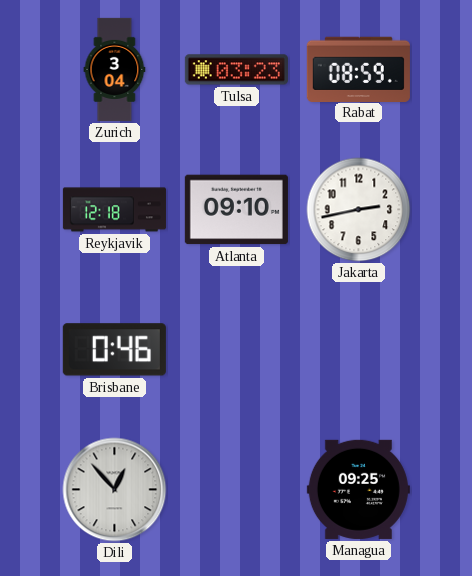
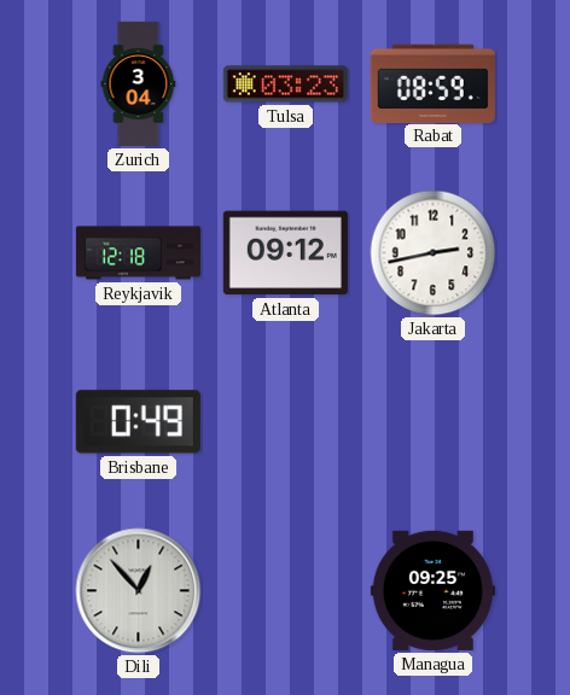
Atlanta: 09:10 -> 09:12
Brisbane: 0:46 -> 0:49
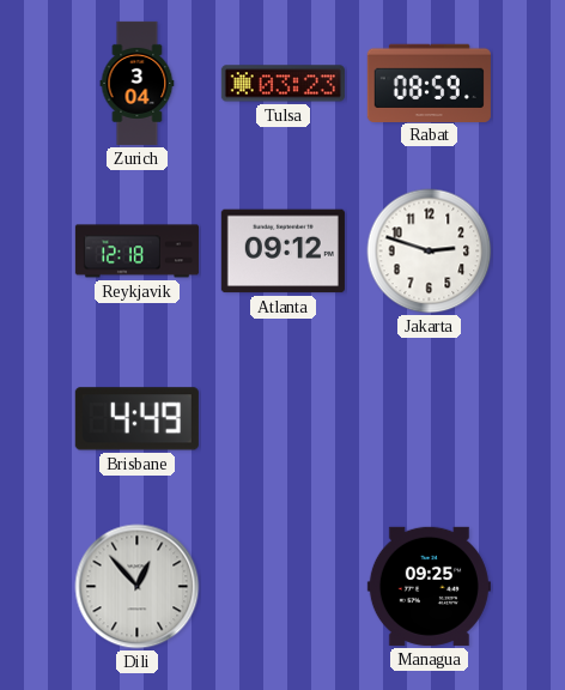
Jakarta: 2:43 -> 2:48
Brisbane: 0:49 -> 4:49
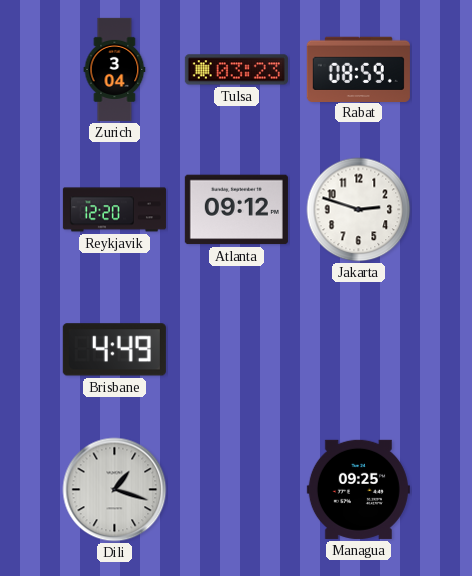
Reykjavik: 12:18 -> 12:20
Dili: 12:53 -> 1:18
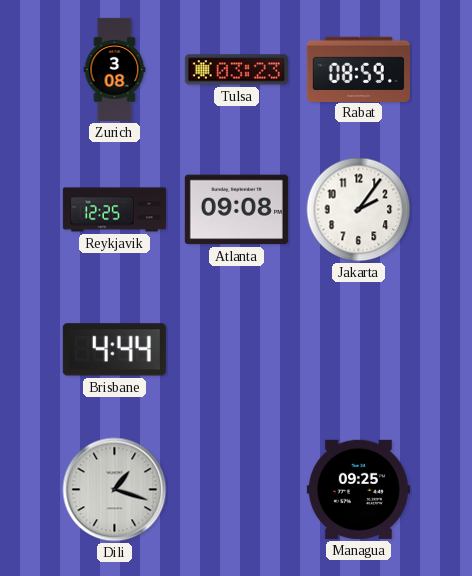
Zurich: 3:04 -> 3:08
Reykjavik: 12:20 -> 12:25
Atlanta: 09:12 -> 09:08
Jakarta: 2:48 -> 2:06
Brisbane: 4:49 -> 4:44
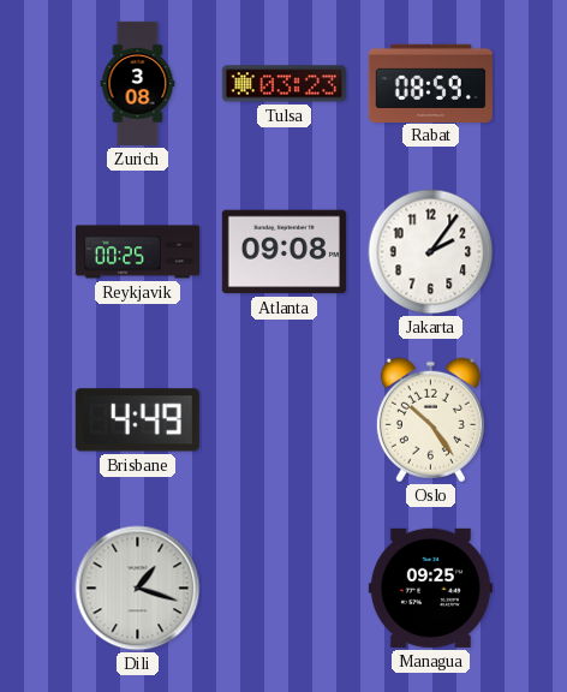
Reykjavik: 12:25 -> 00:25
Brisbane: 4:44 -> 4:49
Oslo: none -> 10:24
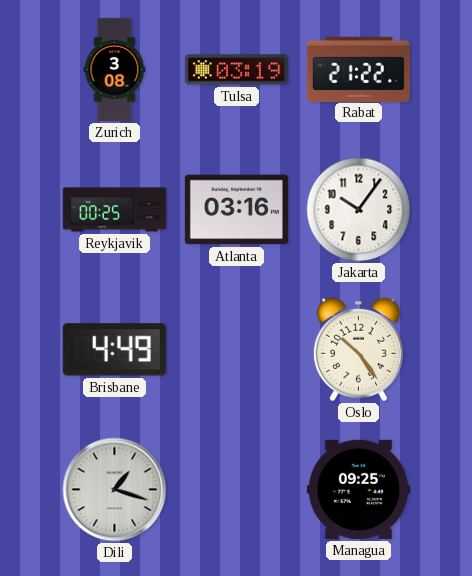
Tulsa: 03:23 -> 03:19
Rabat: 08:59 -> 21:22
Atlanta: 09:08 -> 03:16
Jakarta: 2:06 -> 10:06
